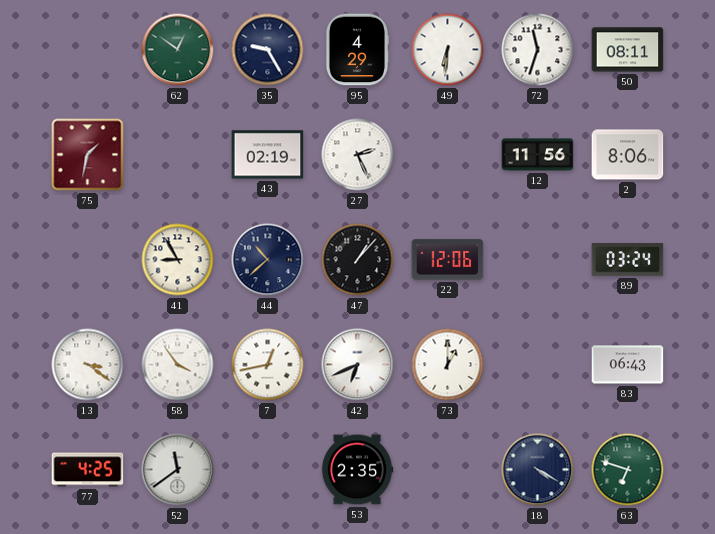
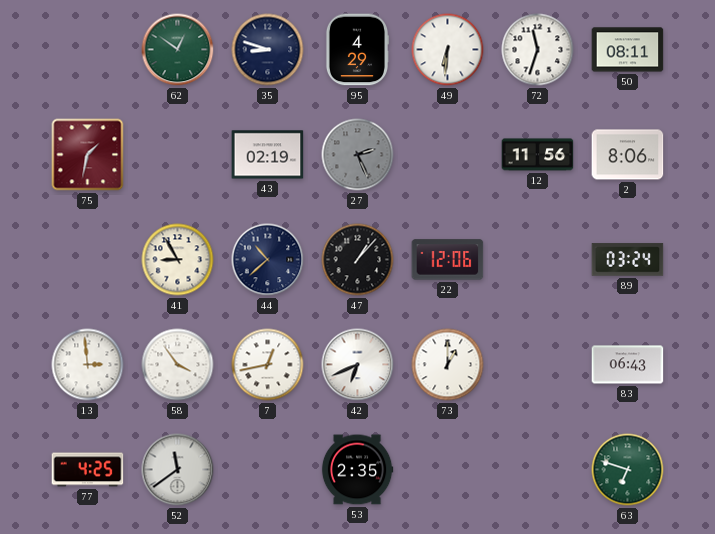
35: 9:25 -> 8:48
27 dial: white -> grey
13: 3:21 -> 2:59
18: 4:20 -> none
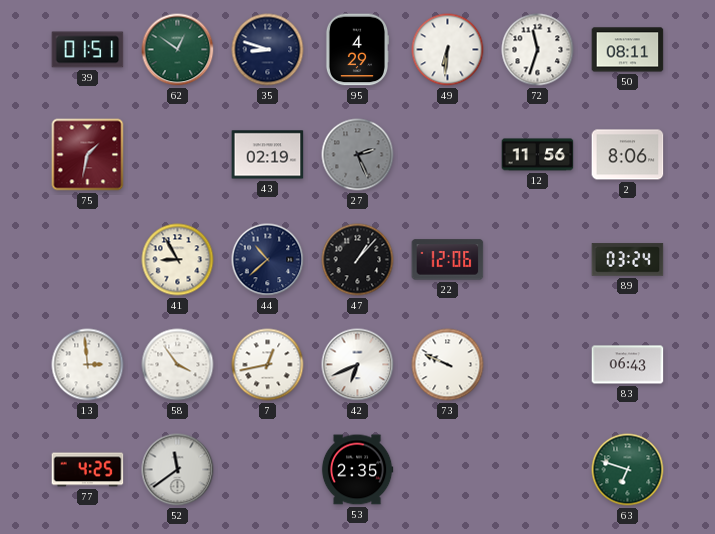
39: none -> 01:51
73: 1:00 -> 9:49
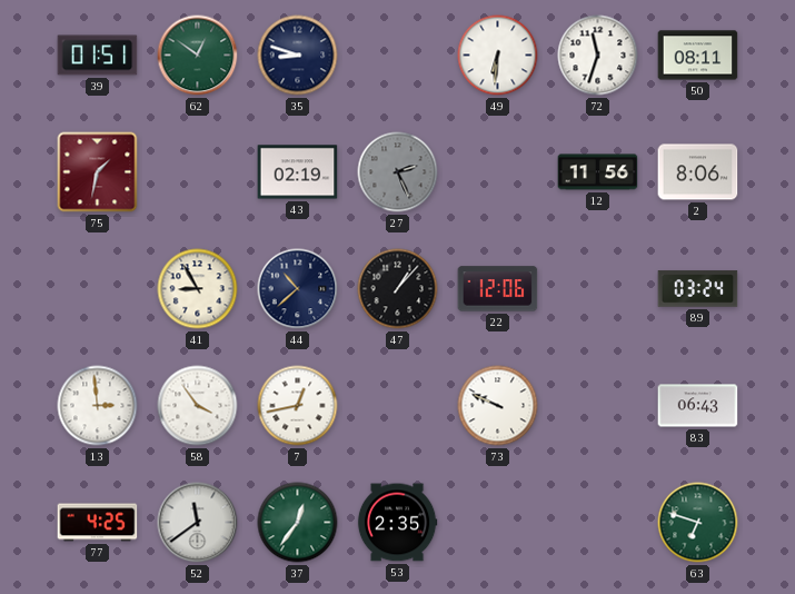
95: 4:29 -> none
42: 6:41 -> none
37: none -> 12:36
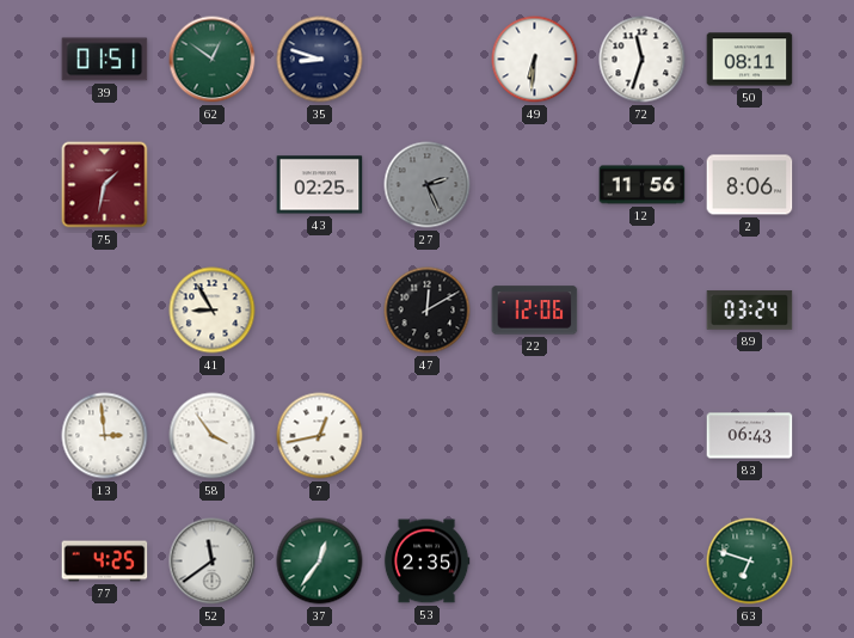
43: 02:19 -> 02:25
44: 10:38 -> none
47: 1:07 -> 12:10
73: 9:49 -> none
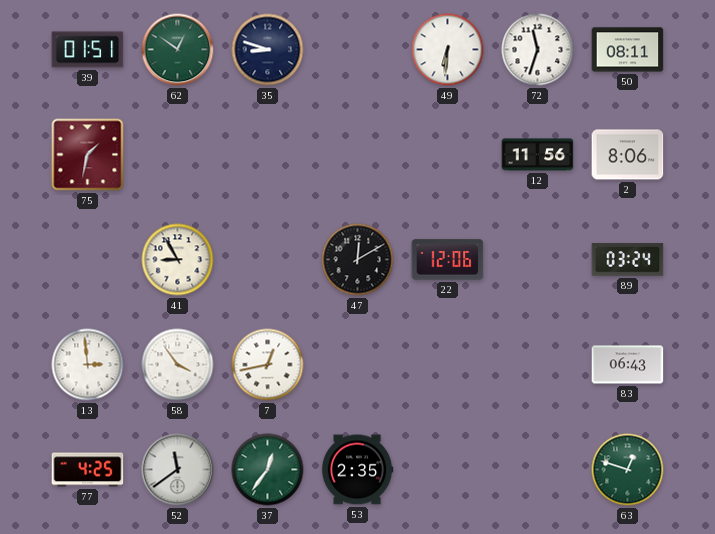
43: 02:25 -> none
27: 2:26 -> none
63: 6:48 -> 12:48
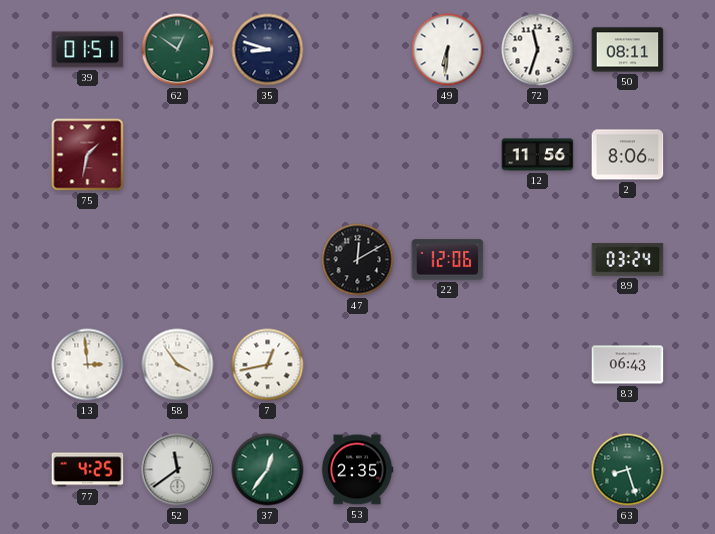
41: 8:55 -> none
63: 12:48 -> 8:27
